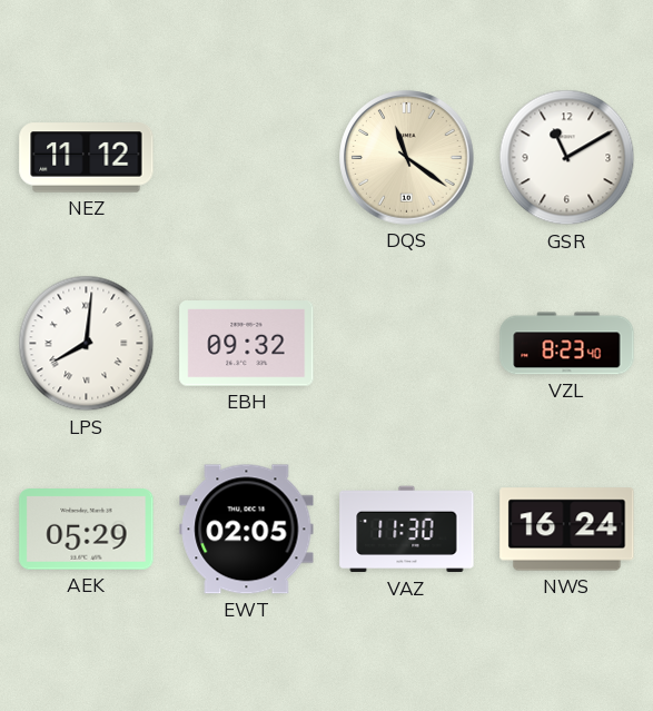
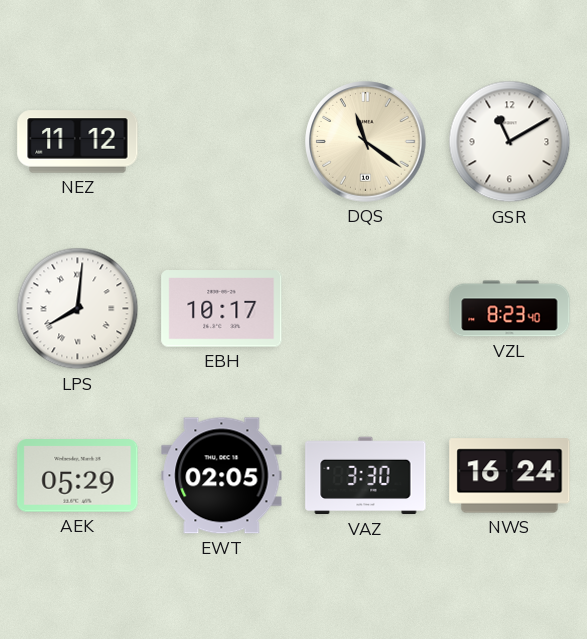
EBH: 09:32 -> 10:17
VAZ: 11:30 -> 3:30
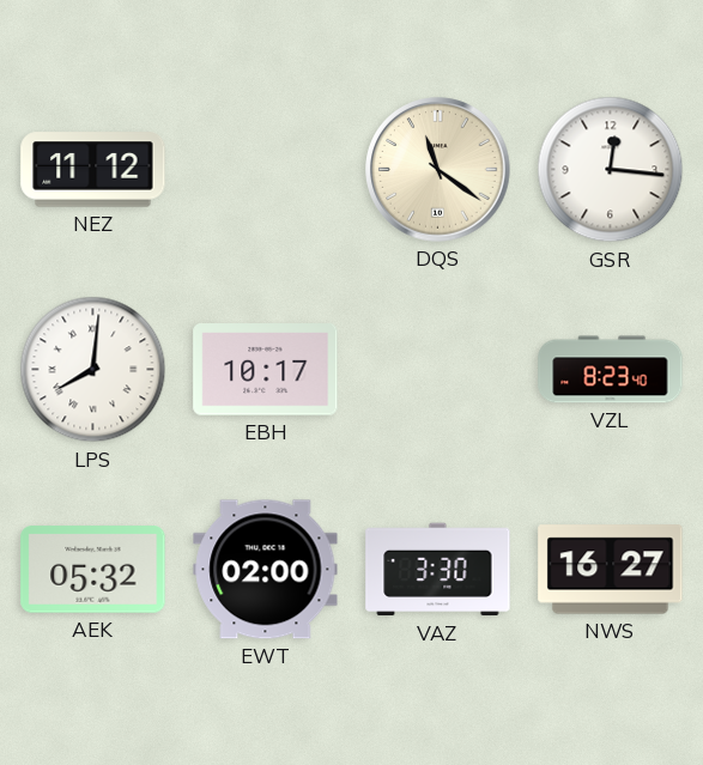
GSR: 11:10 -> 12:16
AEK: 05:29 -> 05:32
EWT: 02:05 -> 02:00
NWS: 16:24 -> 16:27
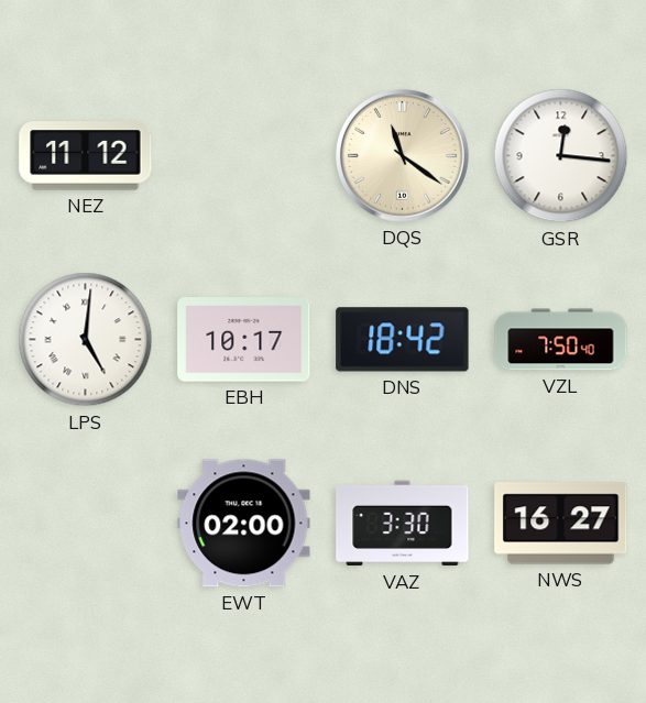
LPS: 8:01 -> 5:01
DNS: none -> 18:42
VZL: 8:23 -> 7:50
AEK: 05:32 -> none
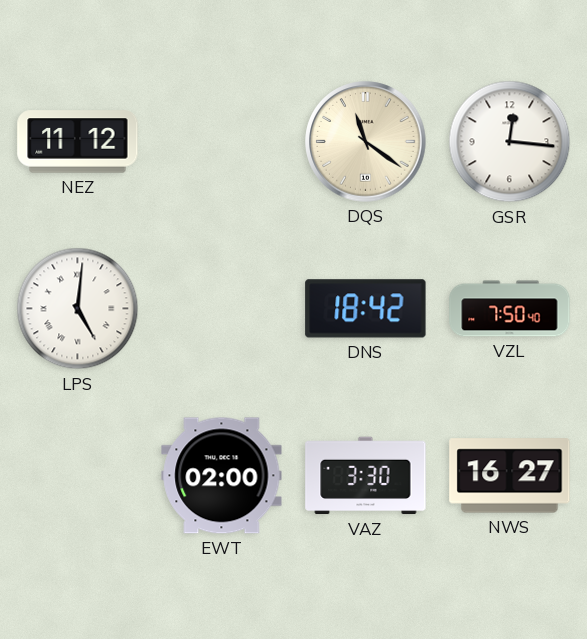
EBH: 10:17 -> none
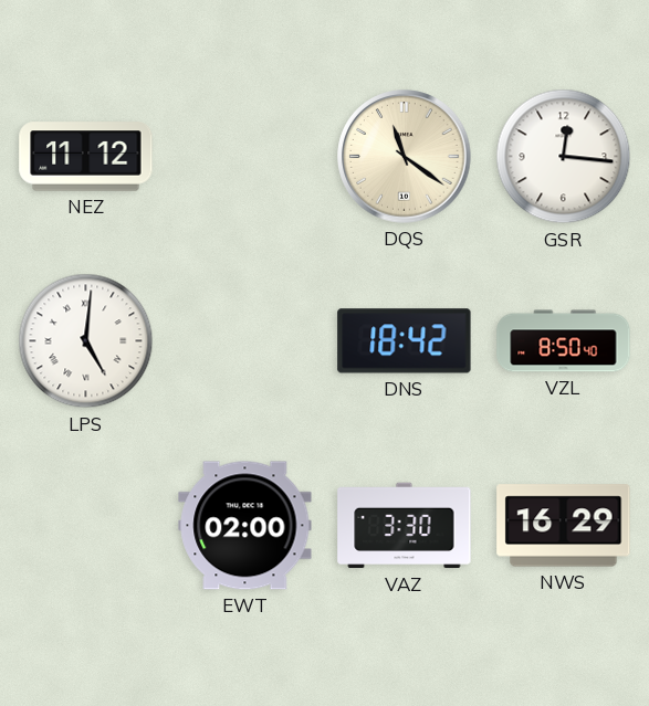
VZL: 7:50 -> 8:50
NWS: 16:27 -> 16:29
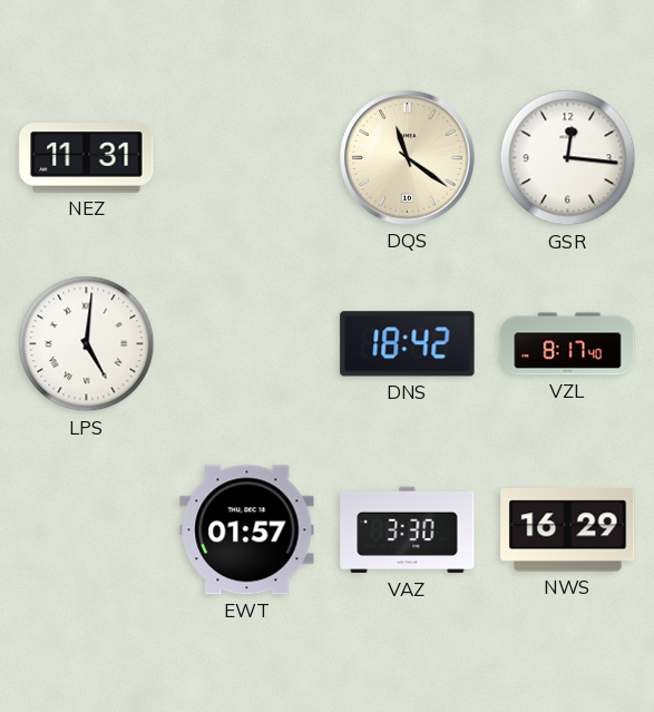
NEZ: 11:12 -> 11:31
VZL: 8:50 -> 8:17
EWT: 02:00 -> 01:57
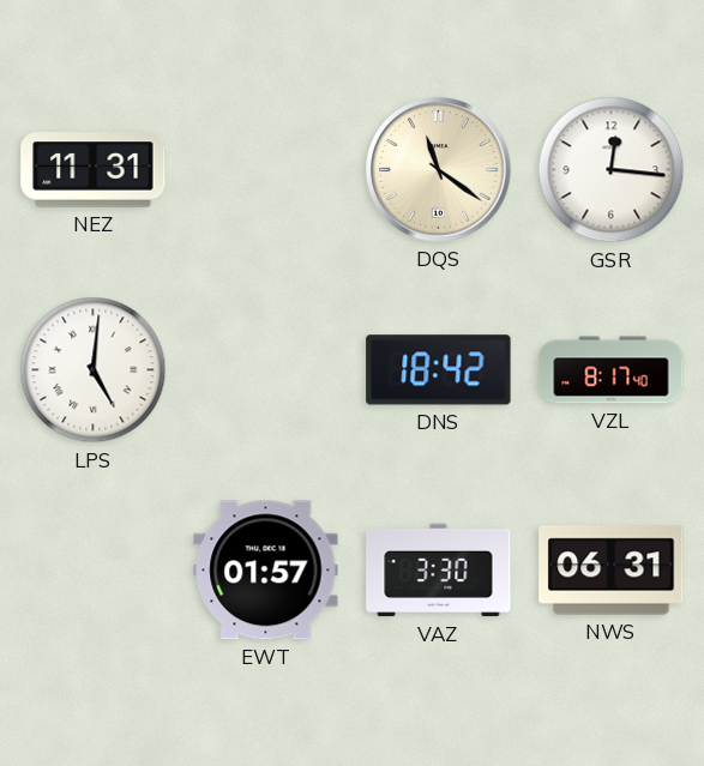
NWS: 16:29 -> 06:31
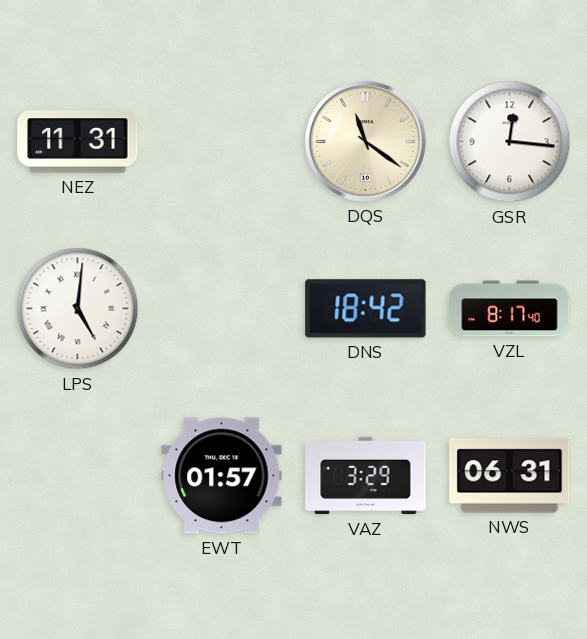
VAZ: 3:30 -> 3:29
